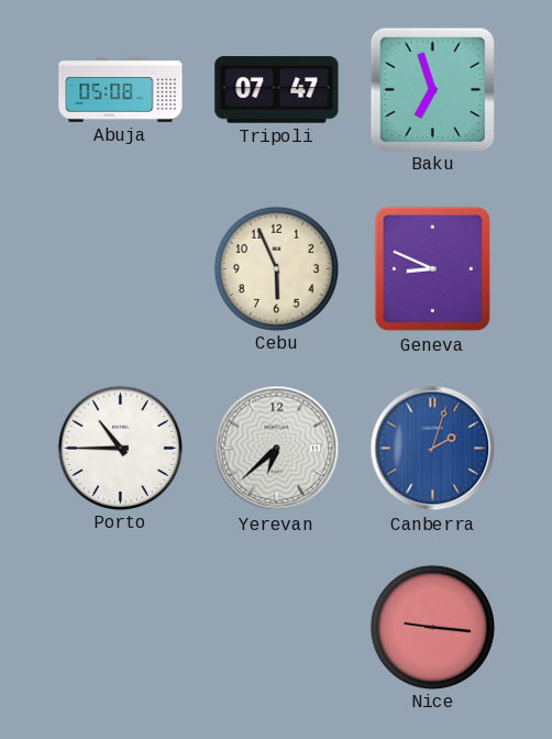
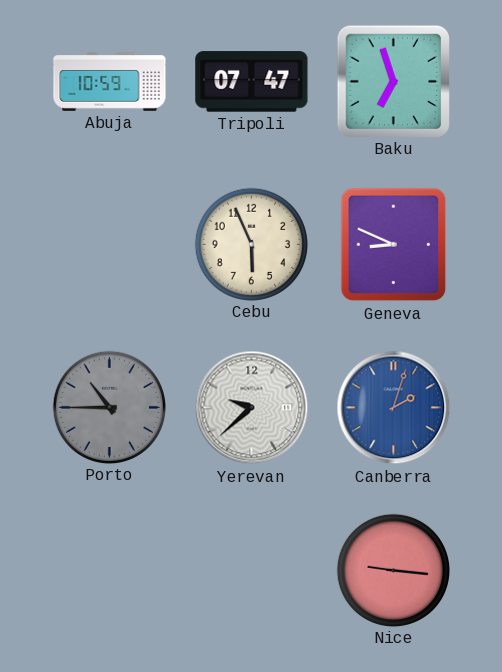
Abuja: 05:08 -> 10:59
Porto dial: white -> grey
Yerevan: 6:38 -> 9:38
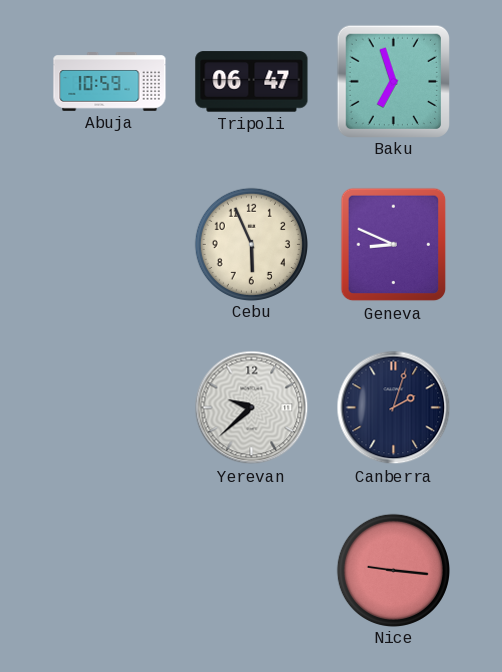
Tripoli: 07:47 -> 06:47
Porto: 10:45 -> none
Canberra dial: blue -> navy
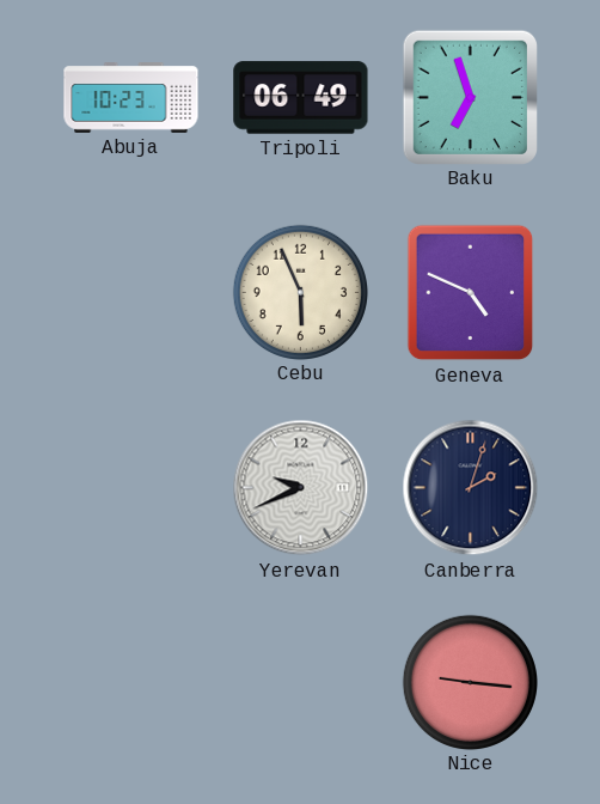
Abuja: 10:59 -> 10:23
Tripoli: 06:47 -> 06:49
Geneva: 8:49 -> 4:49
Yerevan: 9:38 -> 9:41
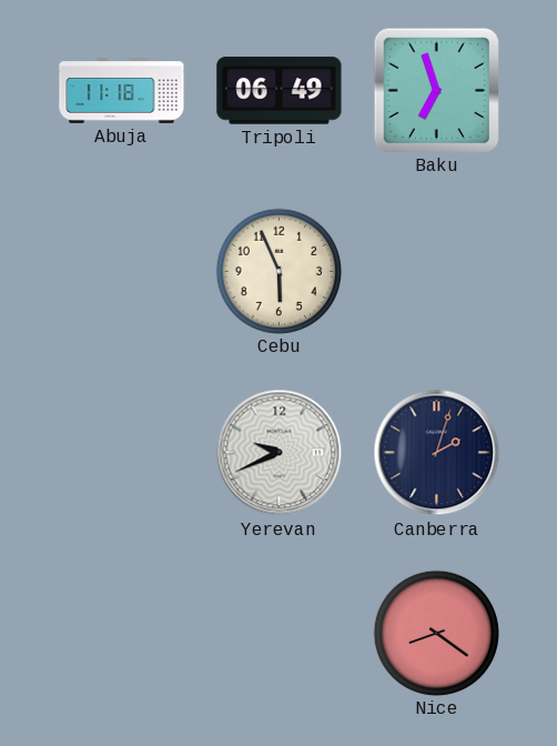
Abuja: 10:23 -> 11:18
Geneva: 4:49 -> none
Nice: 9:16 -> 8:21
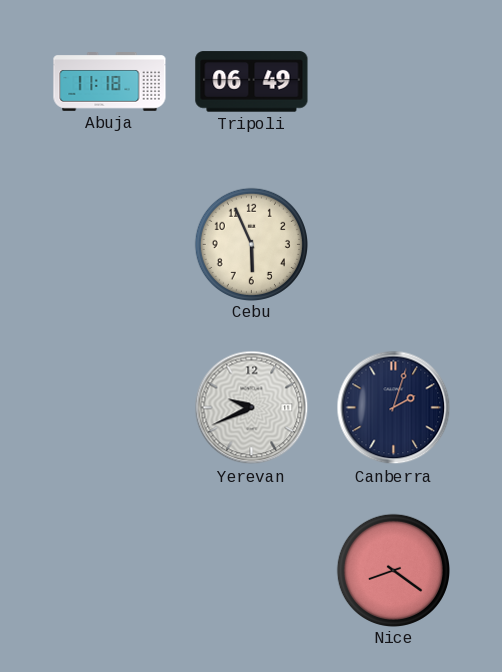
Baku: 6:57 -> none
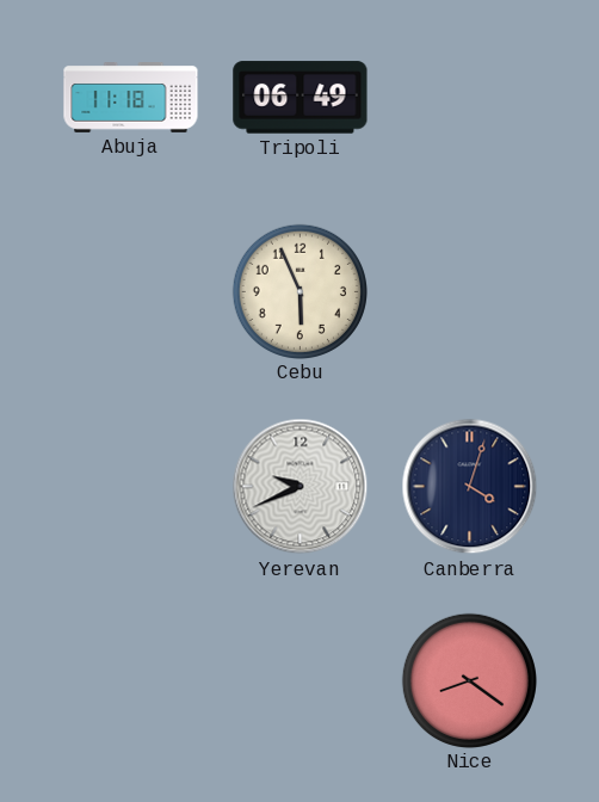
Canberra: 2:03 -> 4:03
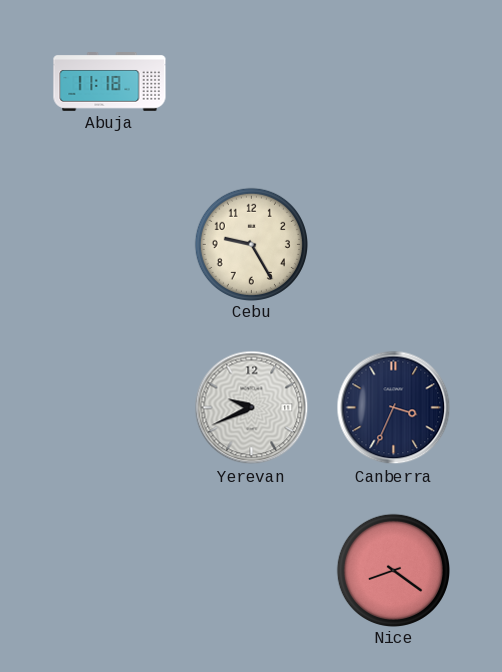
Tripoli: 06:49 -> none
Cebu: 5:56 -> 9:25
Canberra: 4:03 -> 3:34
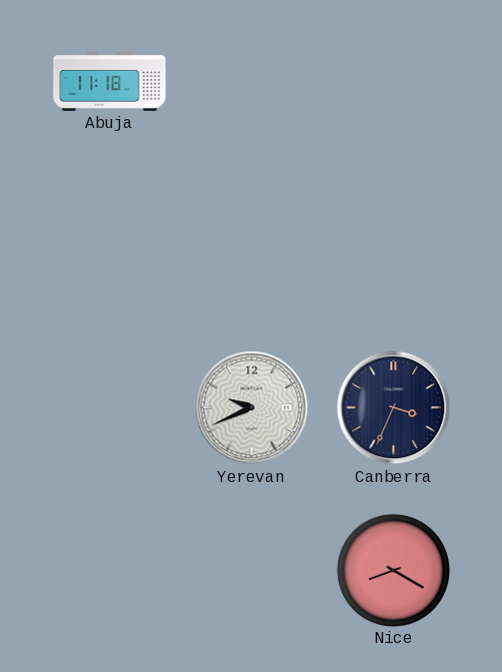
Cebu: 9:25 -> none
Nice: 8:21 -> 8:20
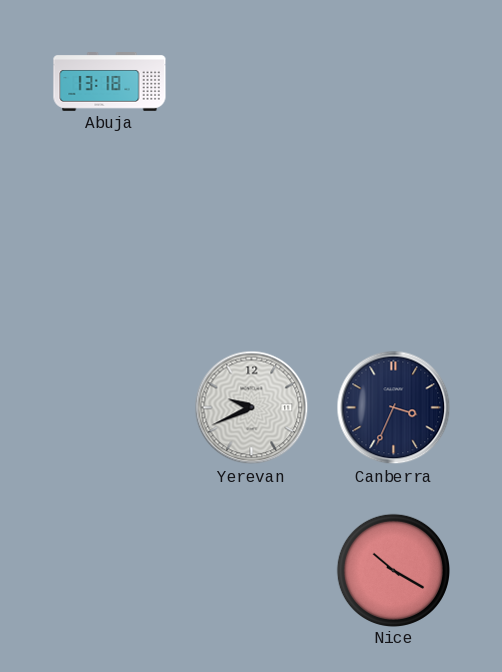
Abuja: 11:18 -> 13:18
Nice: 8:20 -> 10:20
